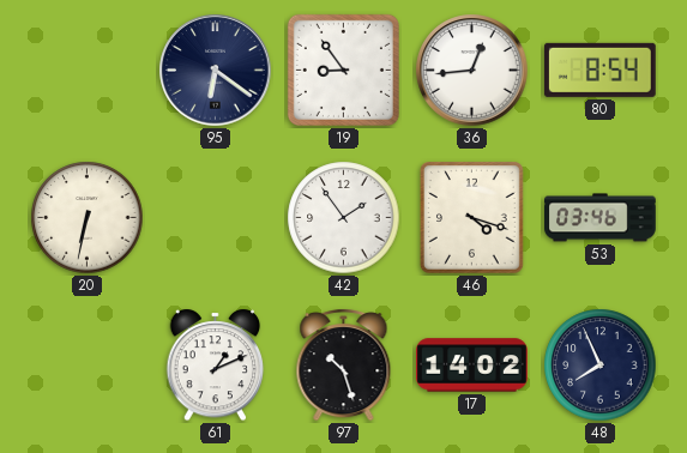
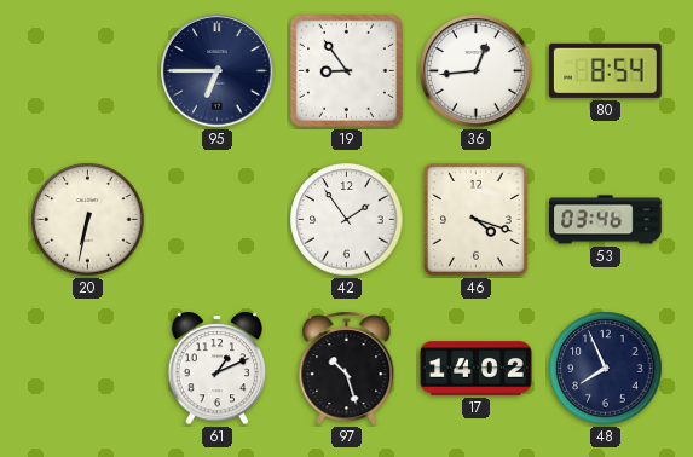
95: 6:21 -> 6:45
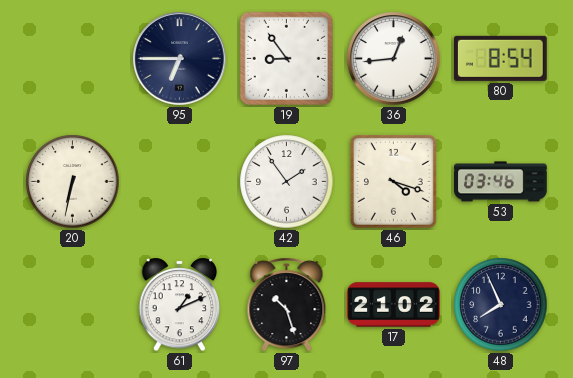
17: 14:02 -> 21:02
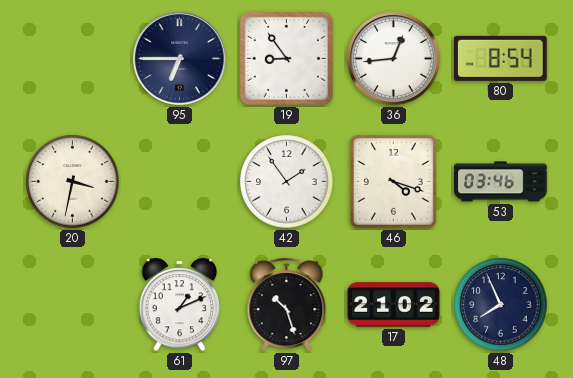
20: 6:32 -> 3:32
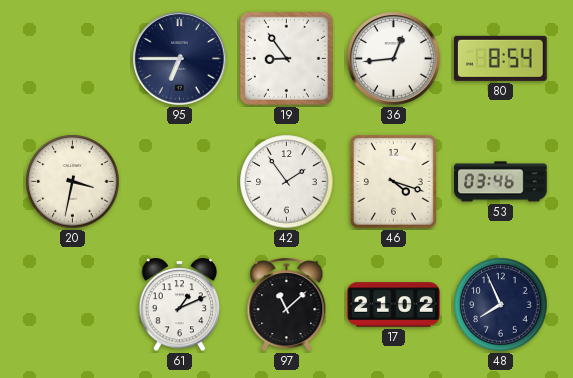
97: 10:27 -> 11:08
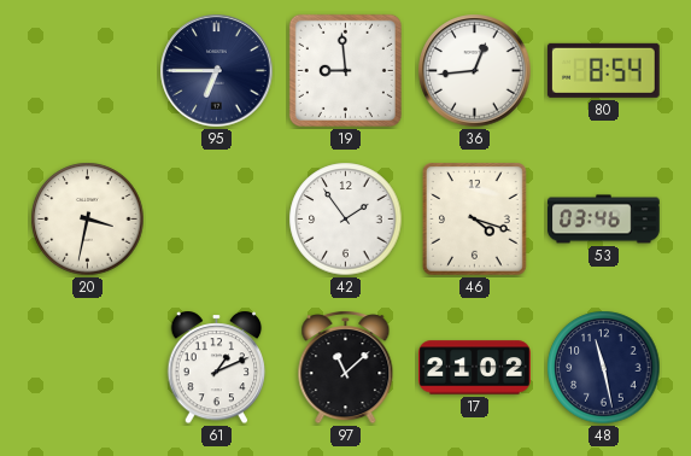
19: 8:54 -> 8:59
48: 7:56 -> 11:28
